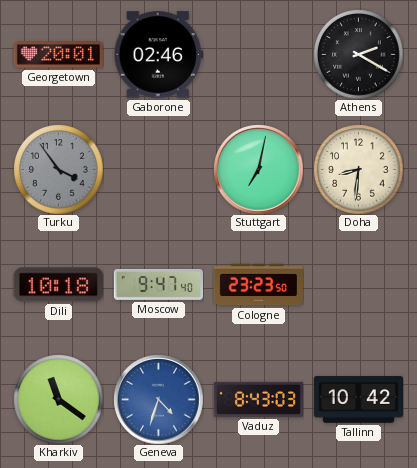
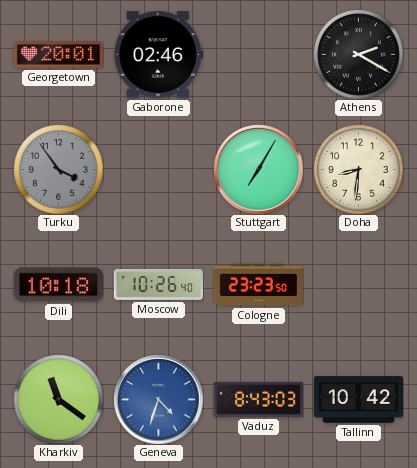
Stuttgart: 7:02 -> 7:05
Moscow: 9:47 -> 10:26
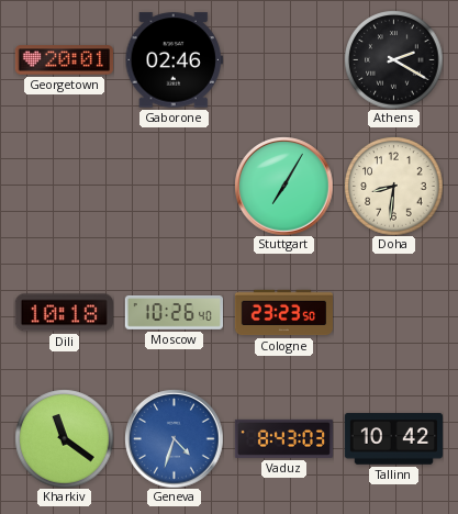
Turku: 3:54 -> none
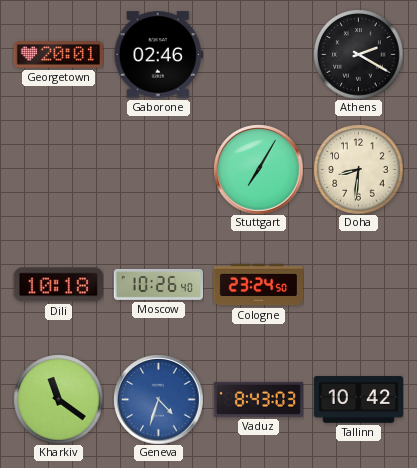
Cologne: 23:23 -> 23:24
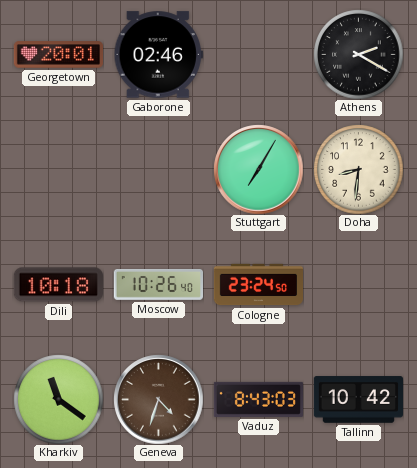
Geneva dial: blue -> brown
